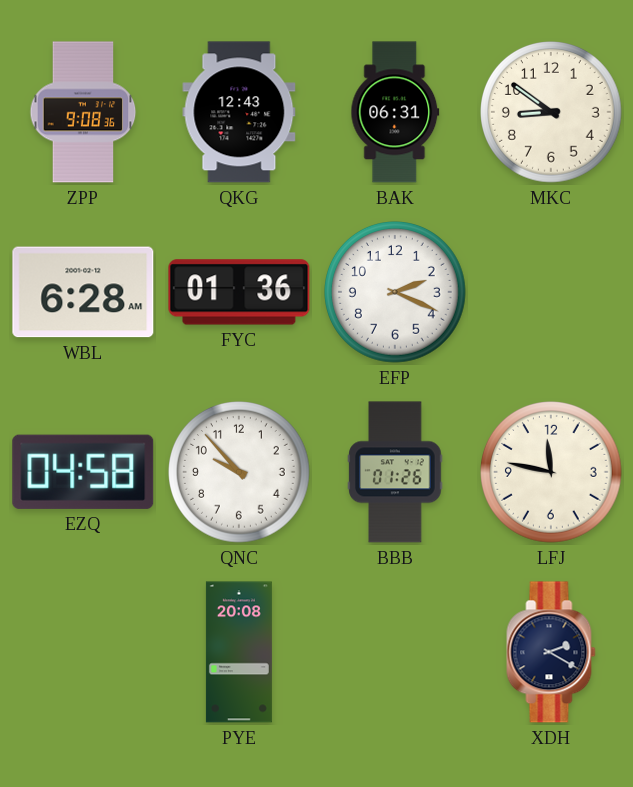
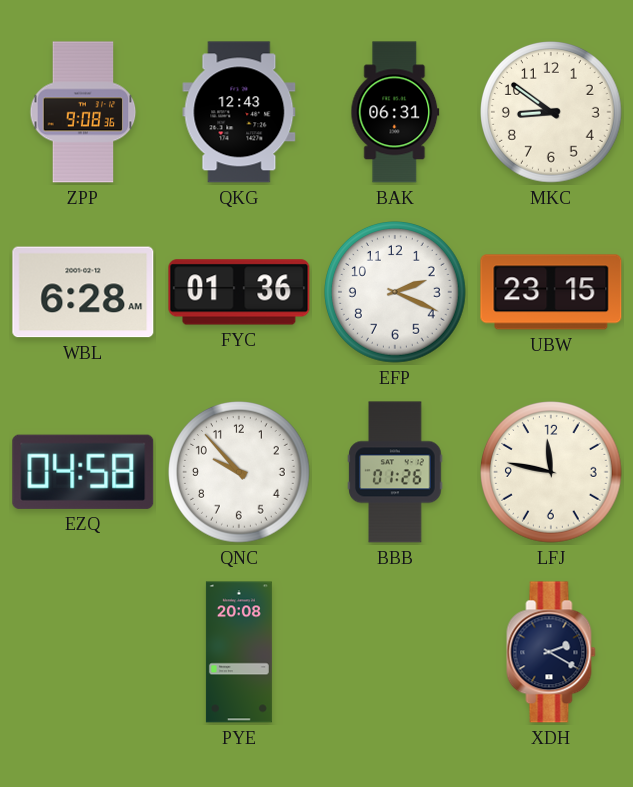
UBW: none -> 23:15
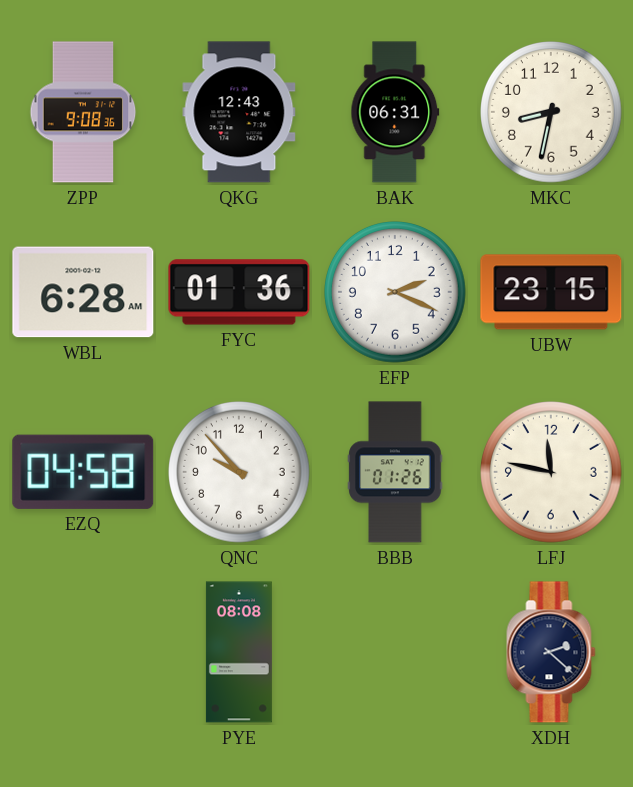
MKC: 8:51 -> 8:32
PYE: 20:08 -> 08:08
XDH: 2:20 -> 2:22
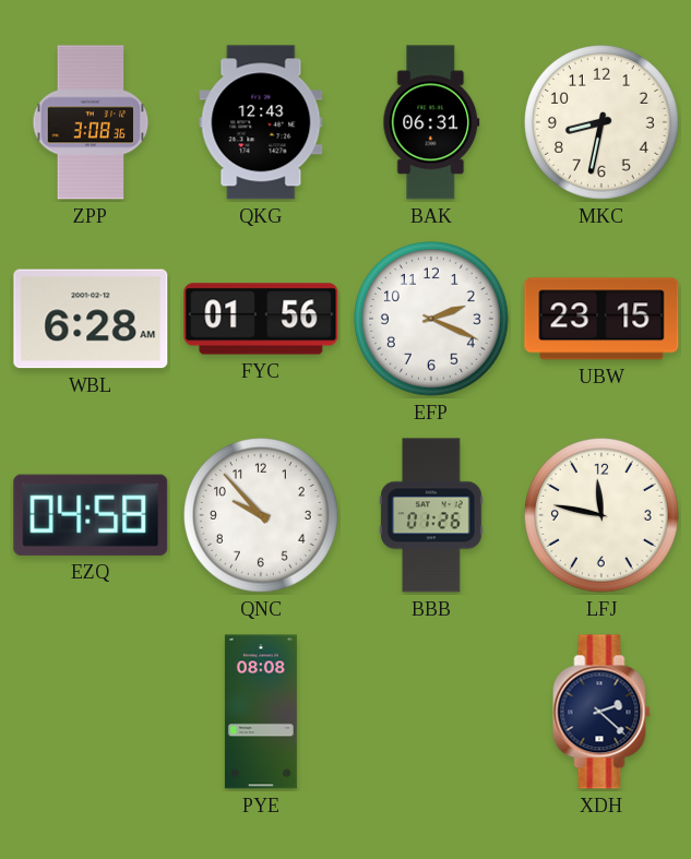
ZPP: 9:08 -> 3:08
FYC: 01:36 -> 01:56
